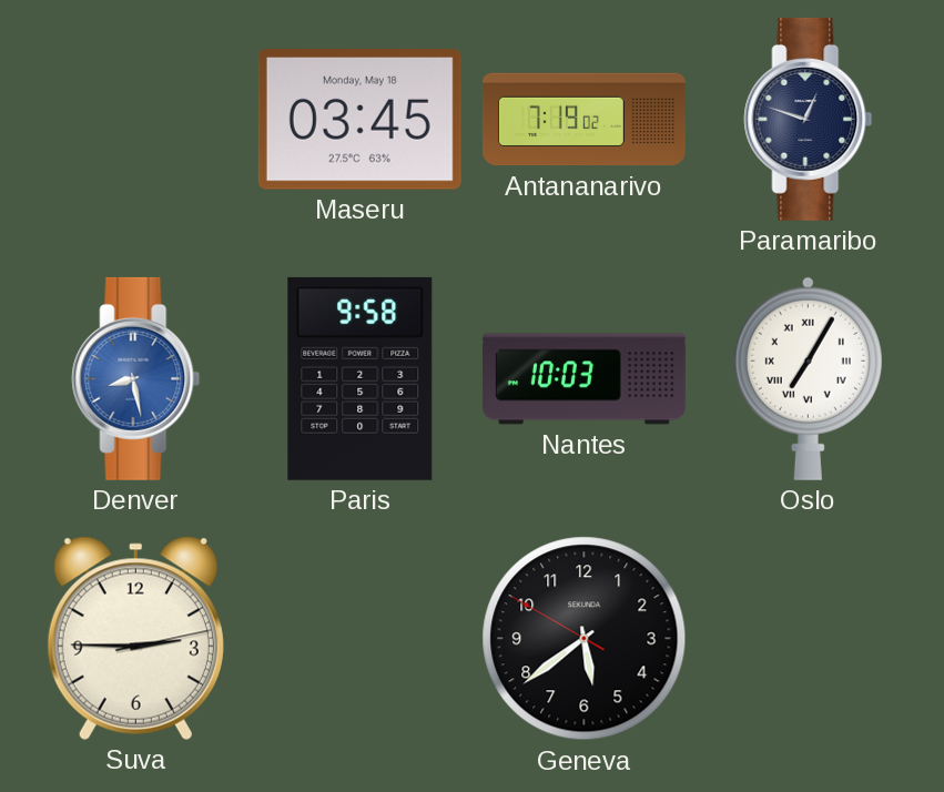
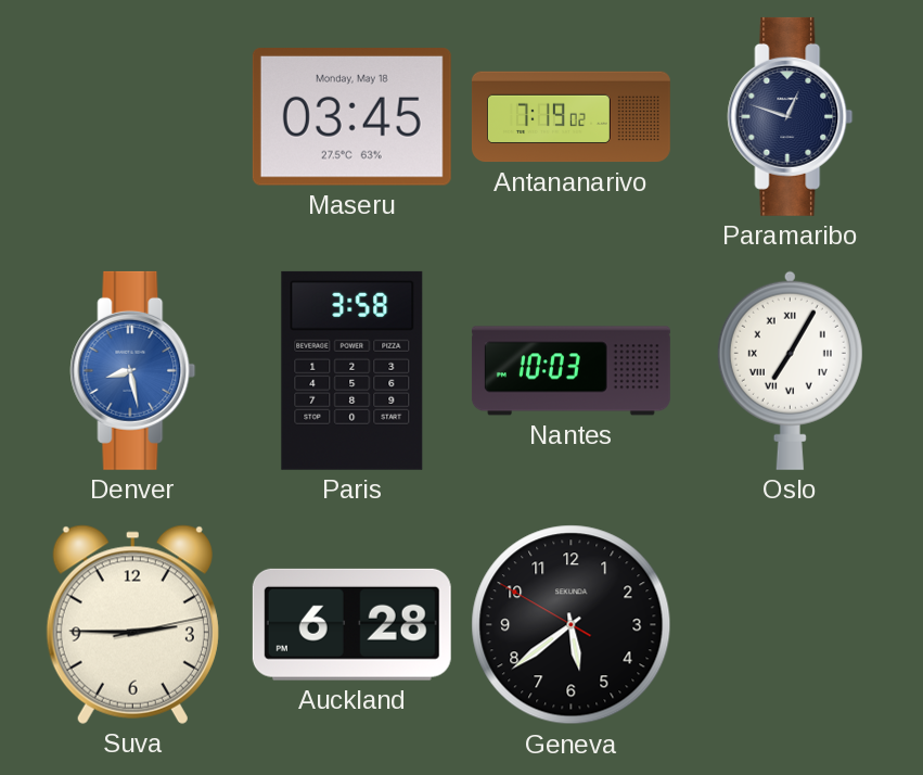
Paris: 9:58 -> 3:58
Auckland: none -> 6:28
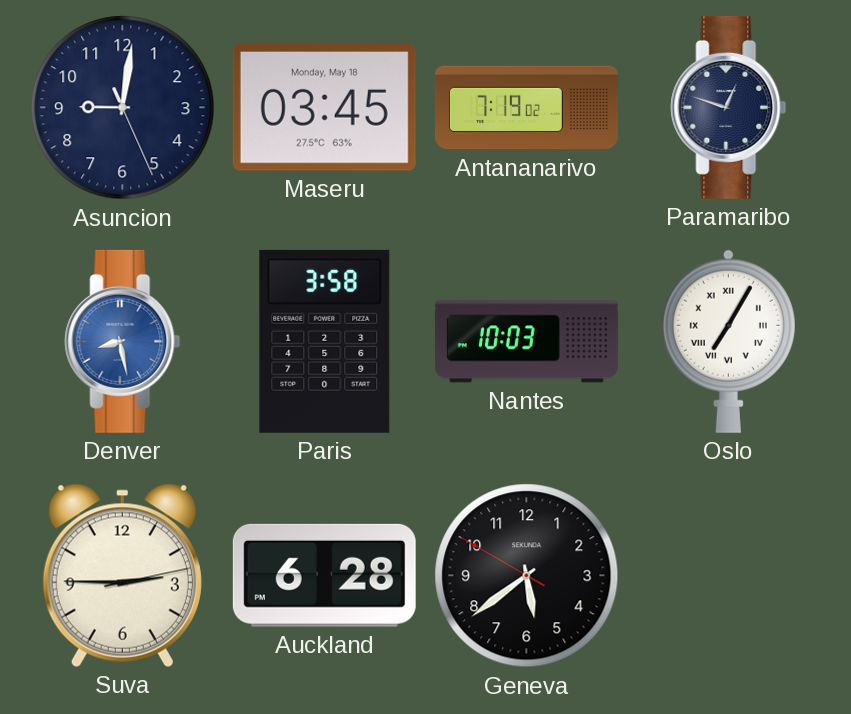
Asuncion: none -> 9:01
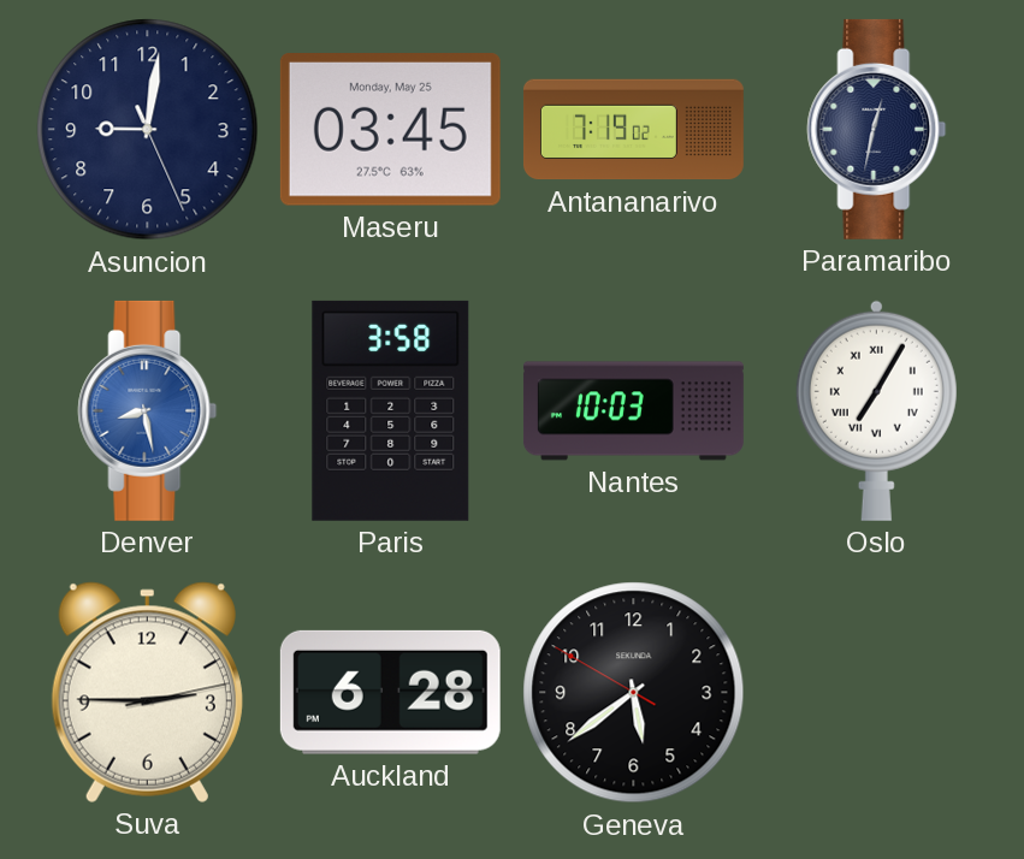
Maseru date: Monday, May 18 -> Monday, May 25
Paramaribo: 12:48 -> 12:32
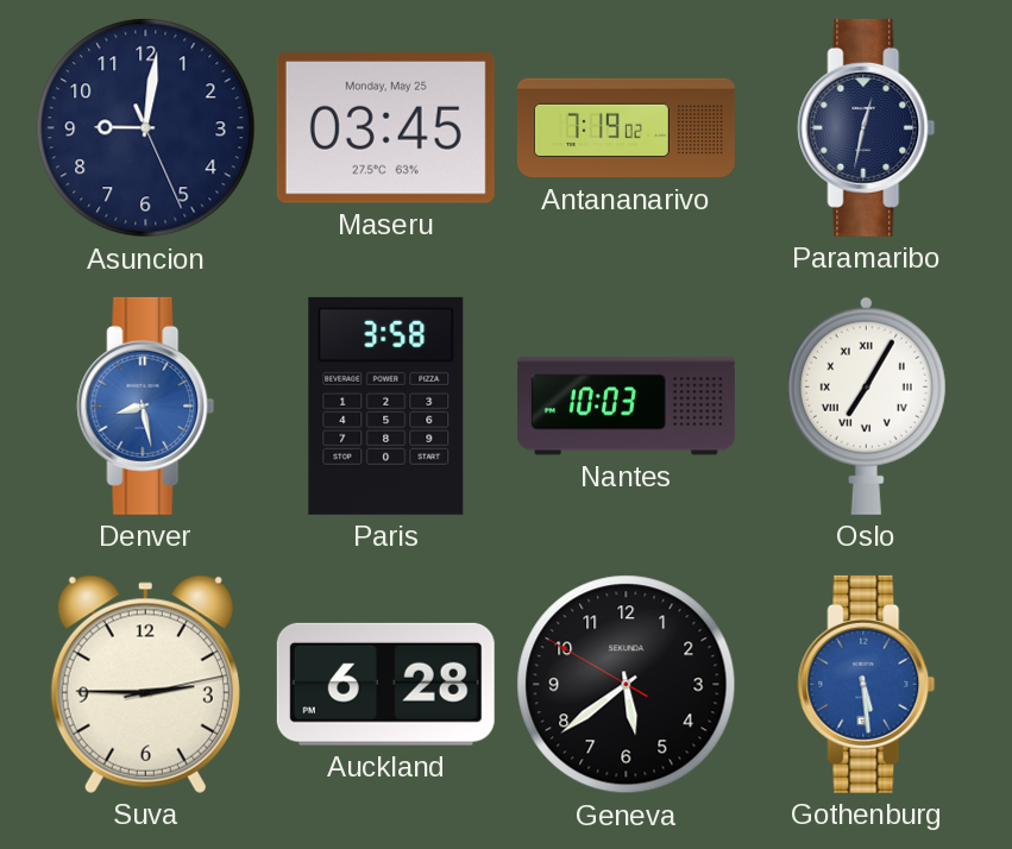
Gothenburg: none -> 5:29
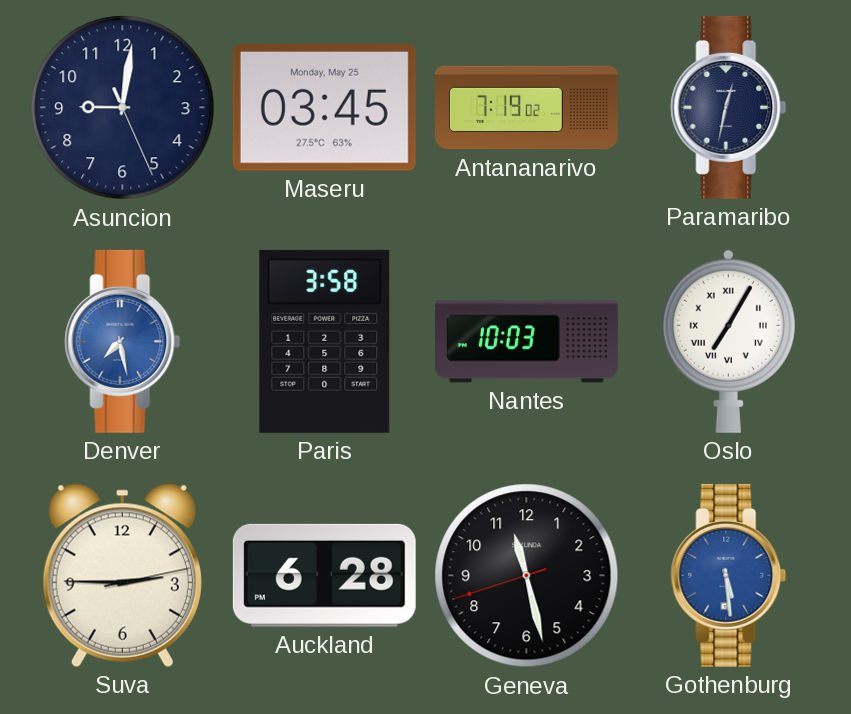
Denver: 8:28 -> 7:28
Geneva: 5:38 -> 11:27
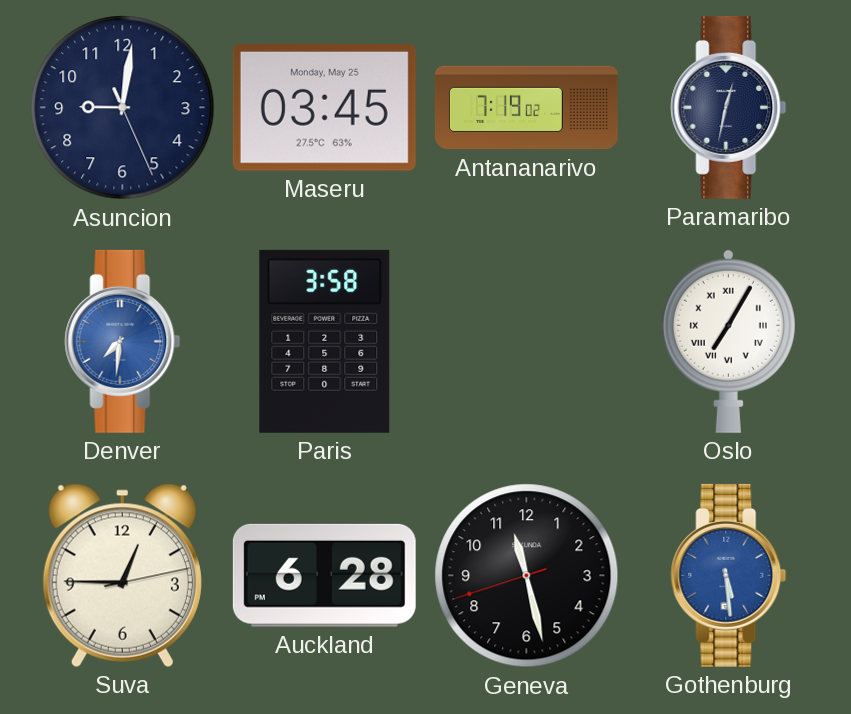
Denver: 7:28 -> 7:31
Nantes: 10:03 -> none
Suva: 2:45 -> 12:45
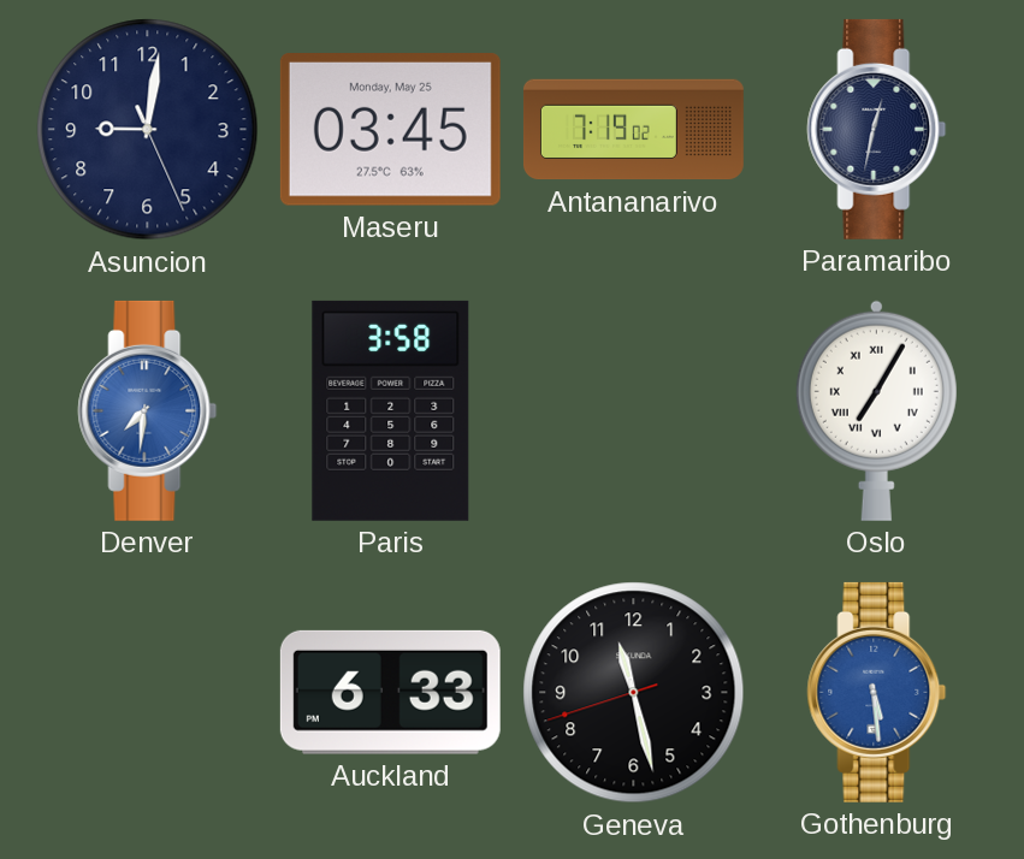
Suva: 12:45 -> none
Auckland: 6:28 -> 6:33
